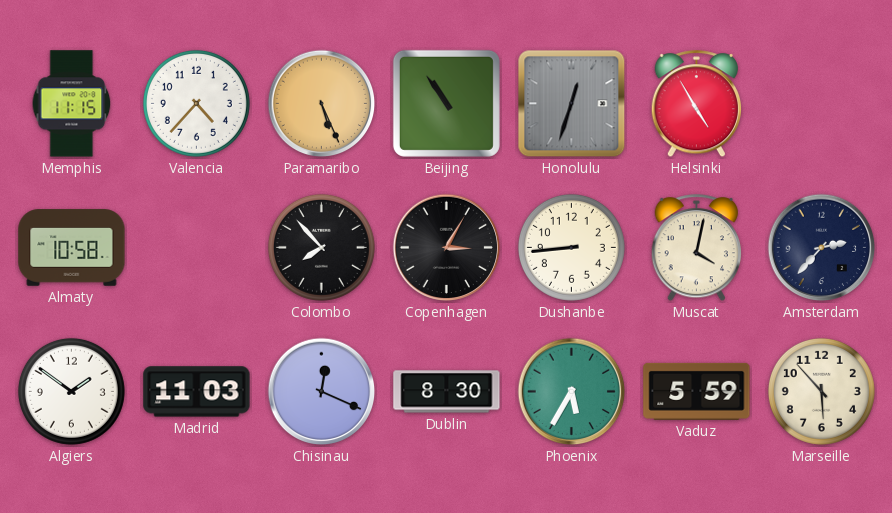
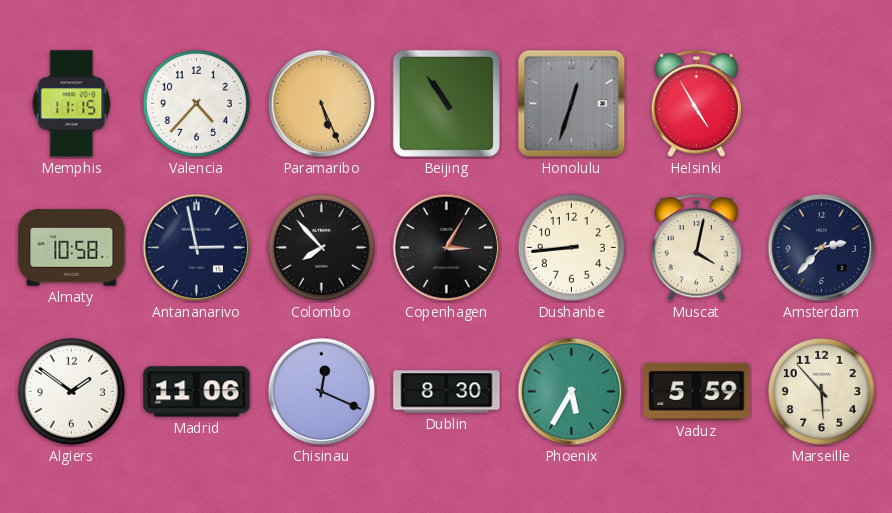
Antananarivo: none -> 2:58
Madrid: 11:03 -> 11:06
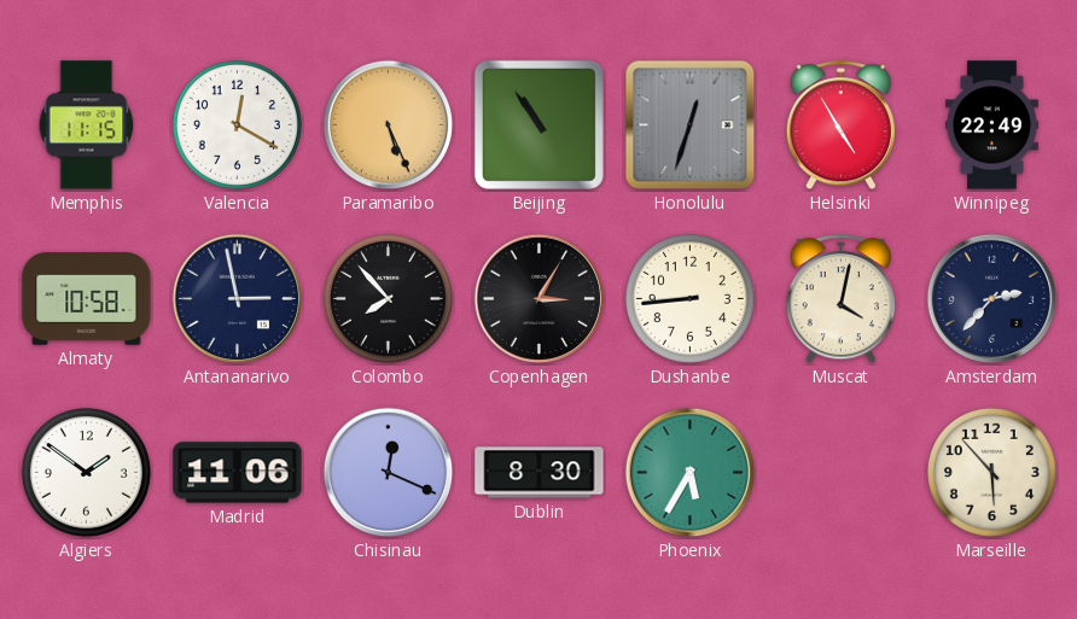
Valencia: 4:37 -> 12:20
Winnipeg: none -> 22:49
Vaduz: 5:59 -> none
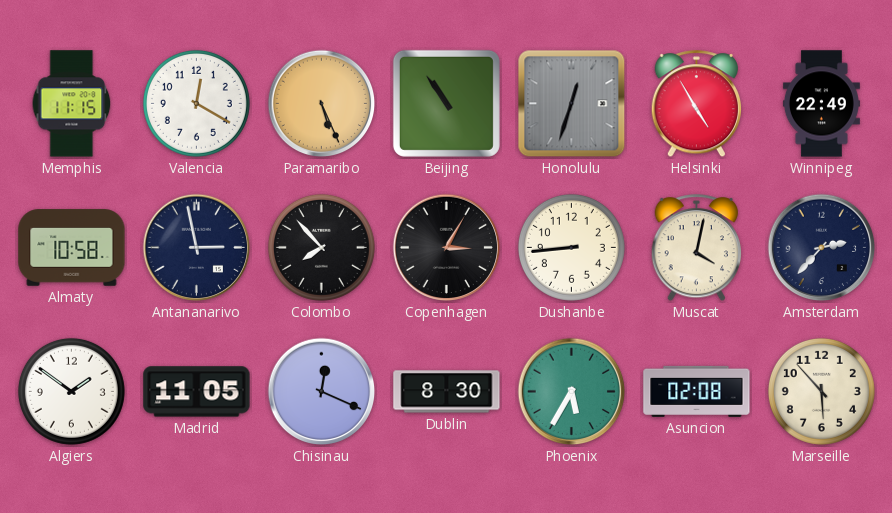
Madrid: 11:06 -> 11:05
Asuncion: none -> 02:08
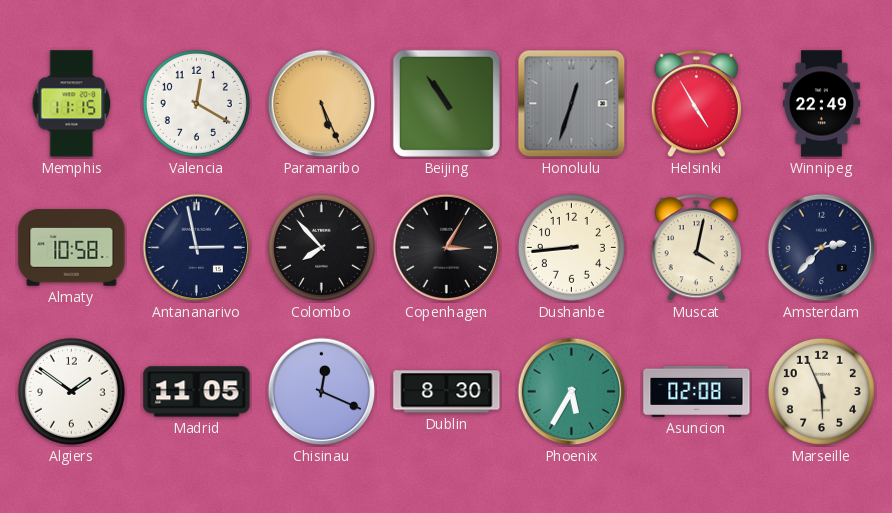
Marseille: 5:53 -> 5:56
